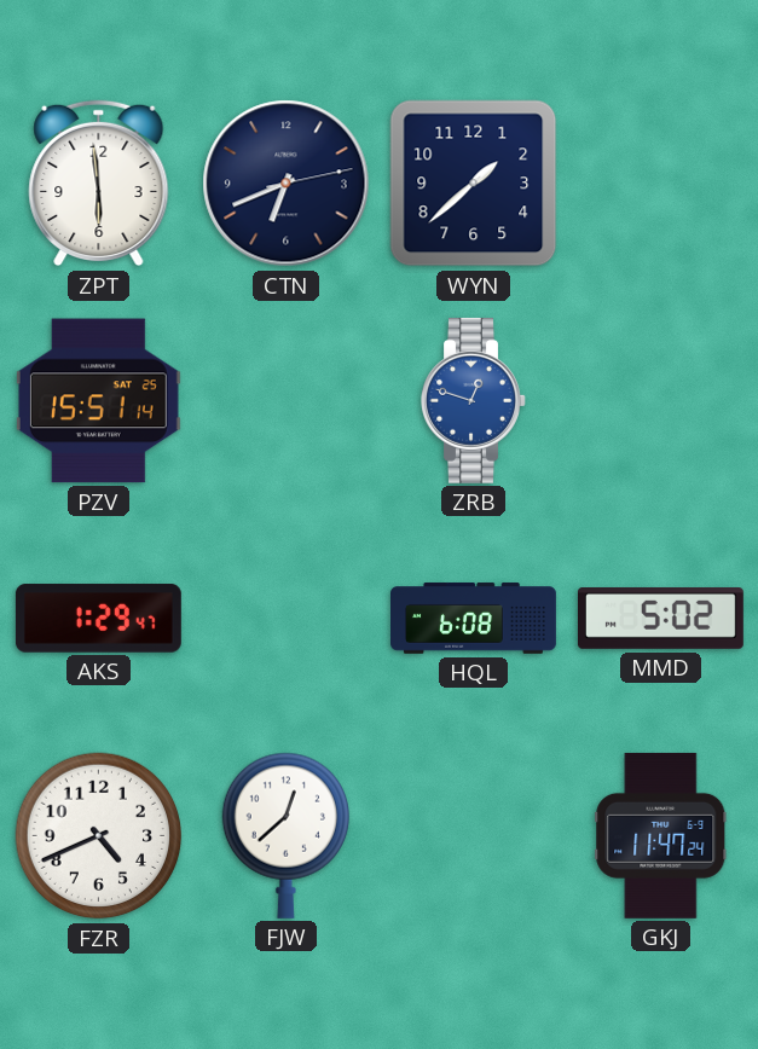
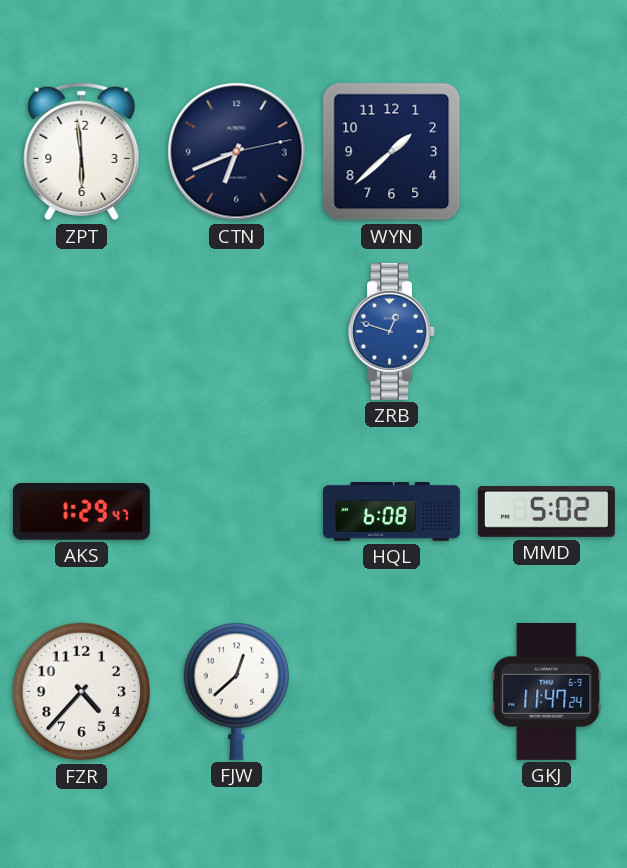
PZV: 15:51 -> none
FZR: 4:41 -> 4:37
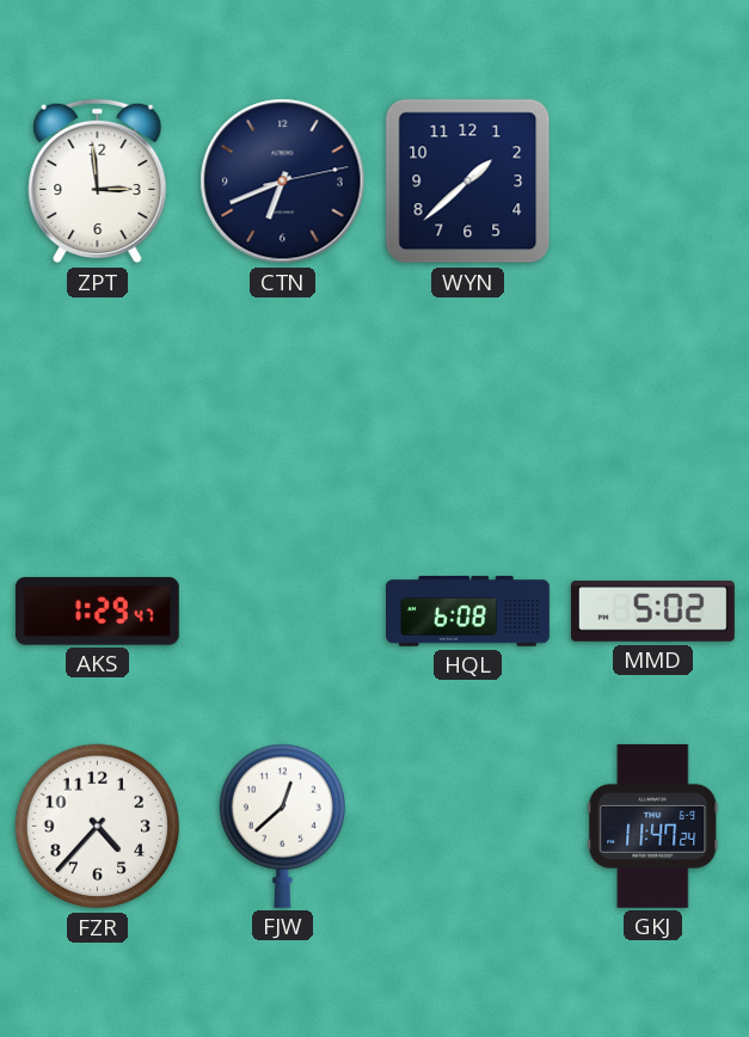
ZPT: 5:59 -> 2:59
ZRB: 12:48 -> none
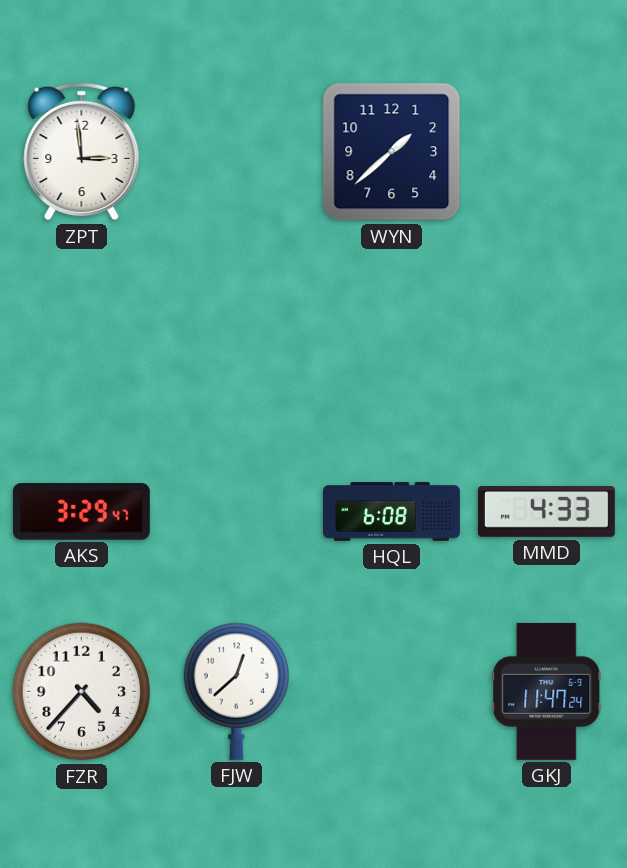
CTN: 6:41 -> none
AKS: 1:29 -> 3:29
MMD: 5:02 -> 4:33
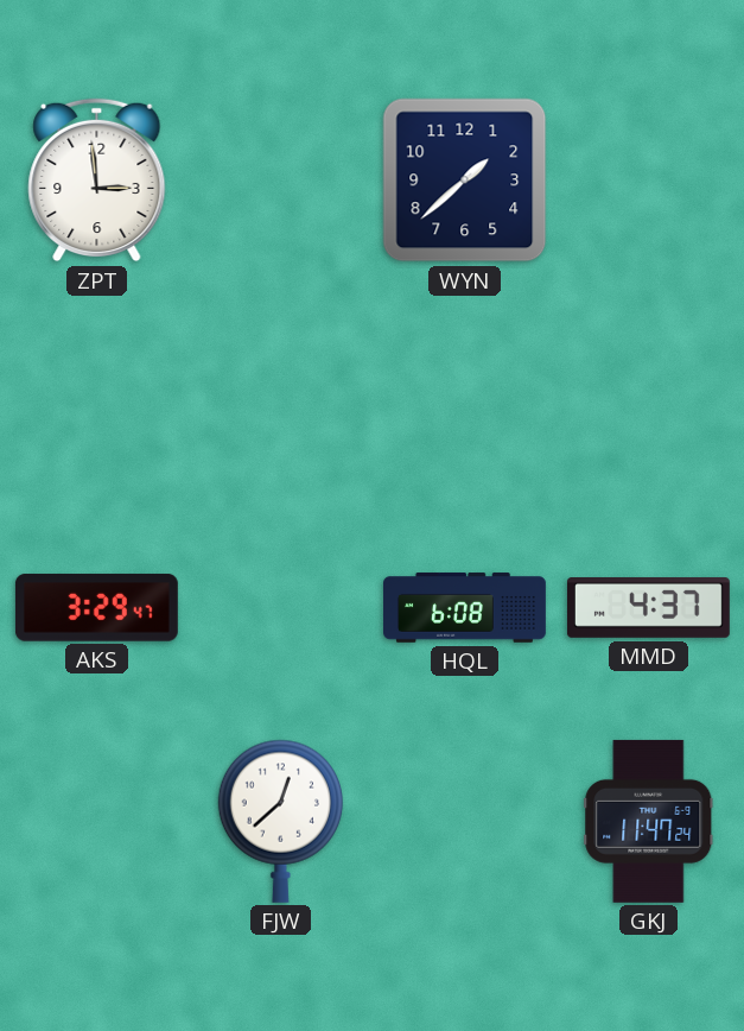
MMD: 4:33 -> 4:37
FZR: 4:37 -> none
